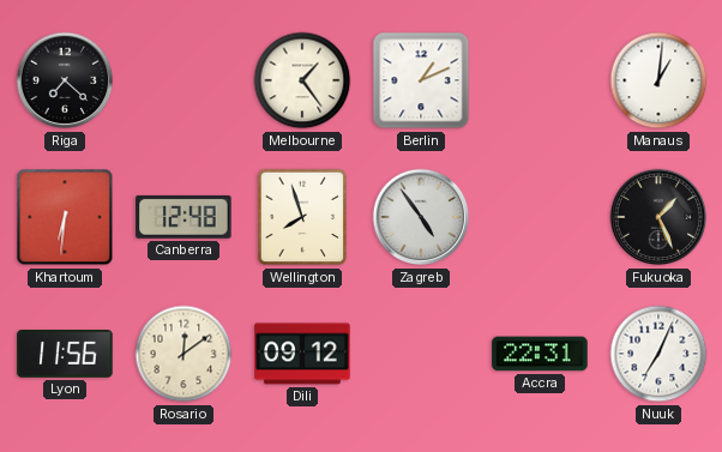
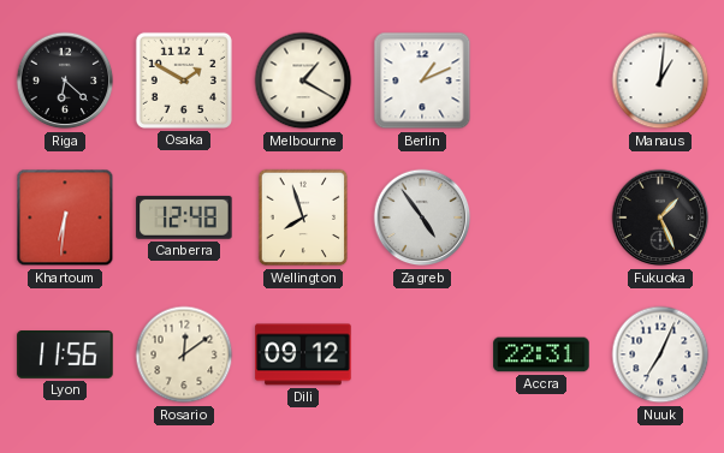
Riga: 7:22 -> 6:22
Osaka: none -> 1:50
Melbourne: 1:24 -> 1:20
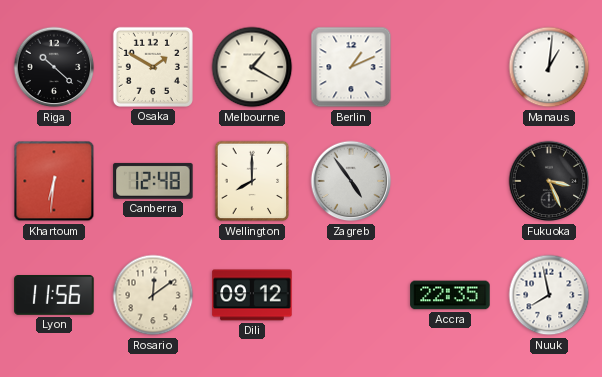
Riga: 6:22 -> 10:22
Wellington: 7:57 -> 8:00
Fukuoka: 1:26 -> 3:26
Accra: 22:31 -> 22:35
Nuuk: 7:04 -> 7:58
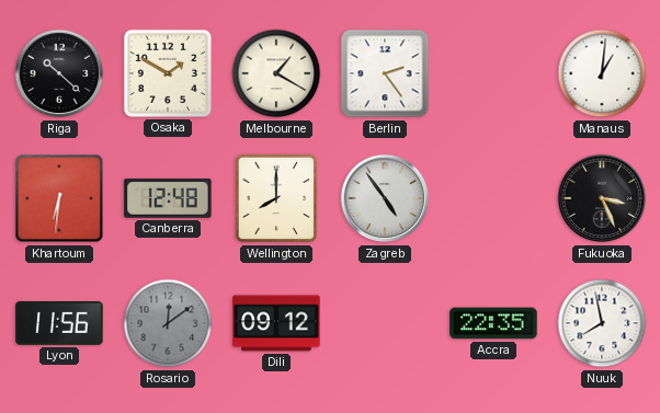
Berlin: 1:11 -> 2:24
Rosario dial: cream -> grey
